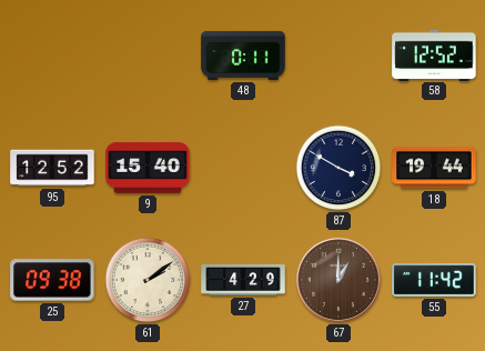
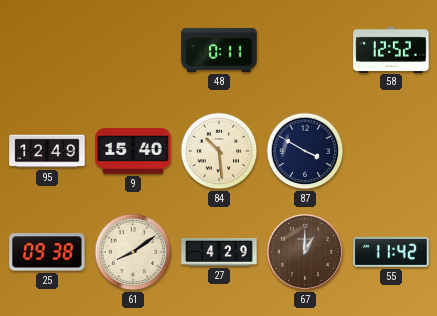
95: 12:52 -> 12:49
84: none -> 10:29
18: 19:44 -> none
61: 2:09 -> 8:09
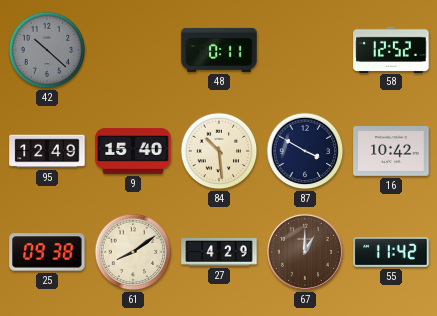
42: none -> 10:22
16: none -> 10:42
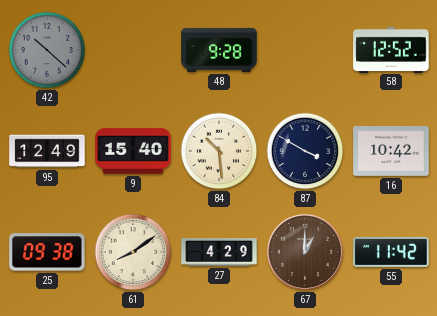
48: 0:11 -> 9:28
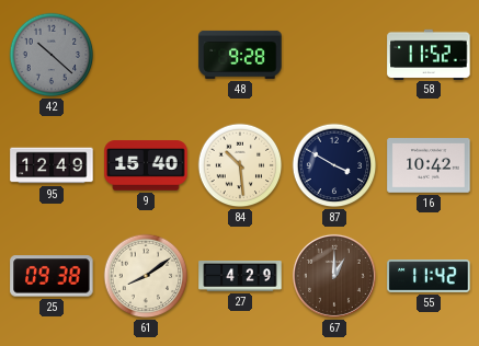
58: 12:52 -> 11:52
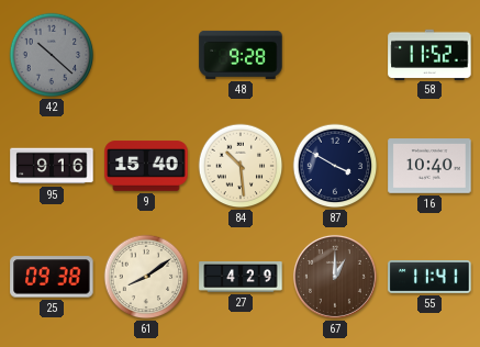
95: 12:49 -> 9:16
16: 10:42 -> 10:40
55: 11:42 -> 11:41
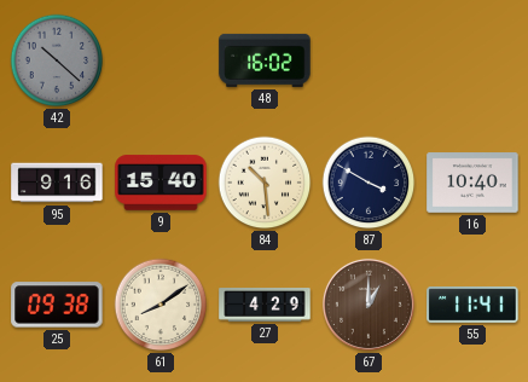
48: 9:28 -> 16:02
58: 11:52 -> none
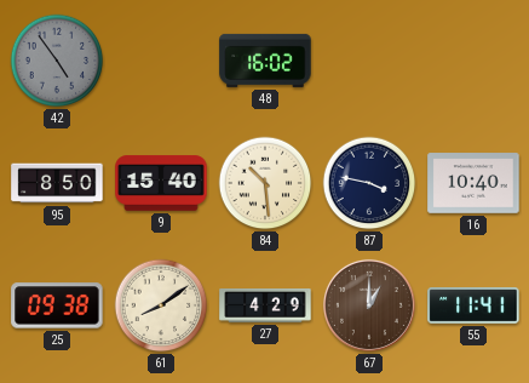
42: 10:22 -> 4:54
95: 9:16 -> 8:50
87: 3:50 -> 3:47
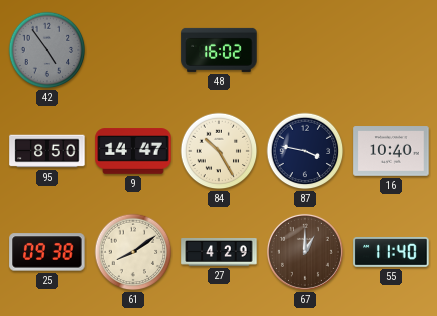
9: 15:40 -> 14:47
84: 10:29 -> 10:25
55: 11:41 -> 11:40
